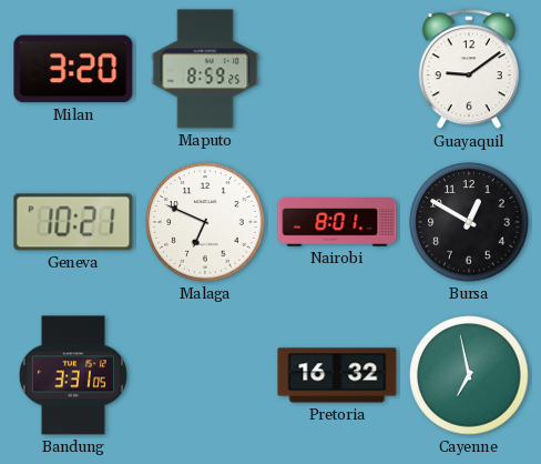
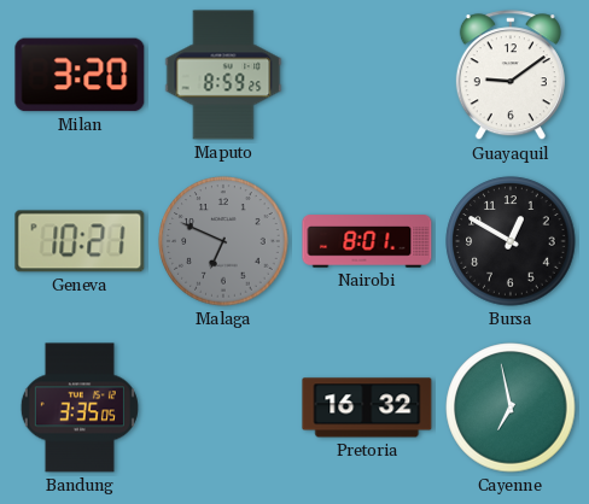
Malaga dial: white -> grey
Bandung: 3:31 -> 3:35
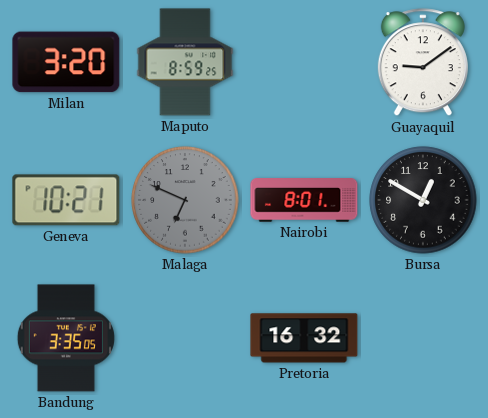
Cayenne: 6:58 -> none
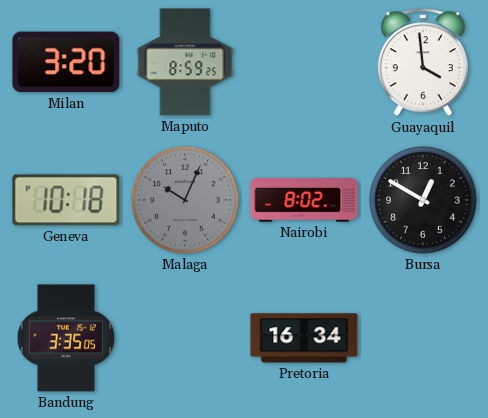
Guayaquil: 9:09 -> 3:59
Geneva: 10:21 -> 10:18
Malaga: 6:49 -> 10:04
Nairobi: 8:01 -> 8:02
Pretoria: 16:32 -> 16:34
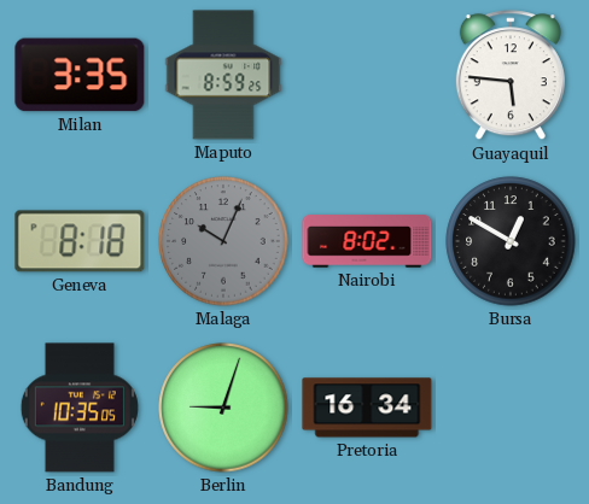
Milan: 3:20 -> 3:35
Guayaquil: 3:59 -> 5:46
Geneva: 10:18 -> 8:18
Bandung: 3:35 -> 10:35
Berlin: none -> 9:03
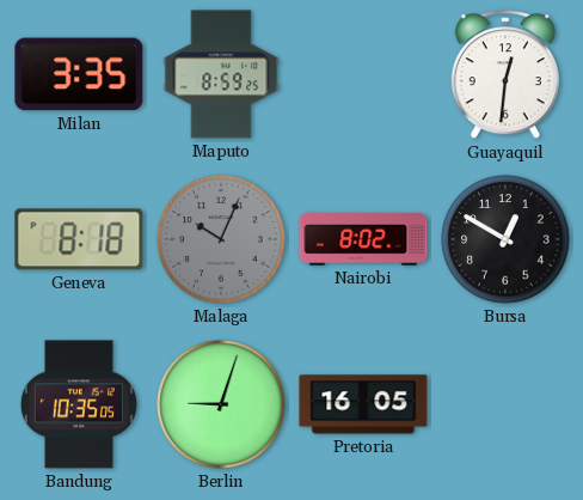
Guayaquil: 5:46 -> 12:31
Pretoria: 16:34 -> 16:05
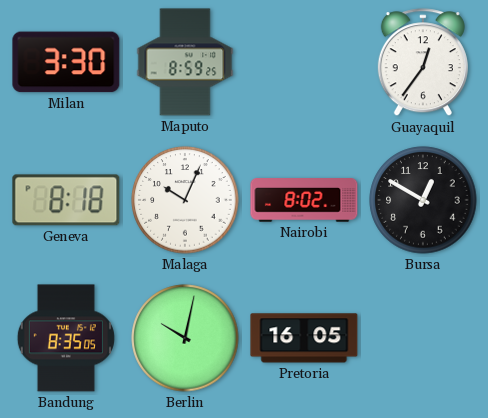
Milan: 3:35 -> 3:30
Guayaquil: 12:31 -> 12:36
Malaga dial: grey -> white
Bandung: 10:35 -> 8:35
Berlin: 9:03 -> 10:02
